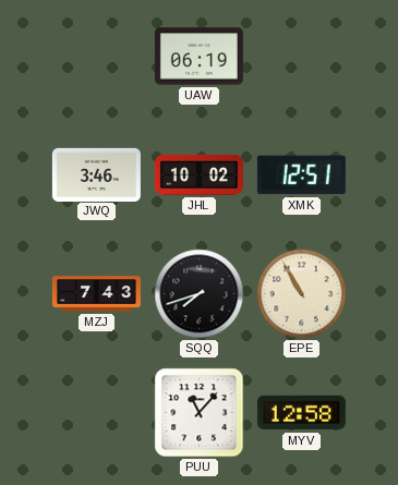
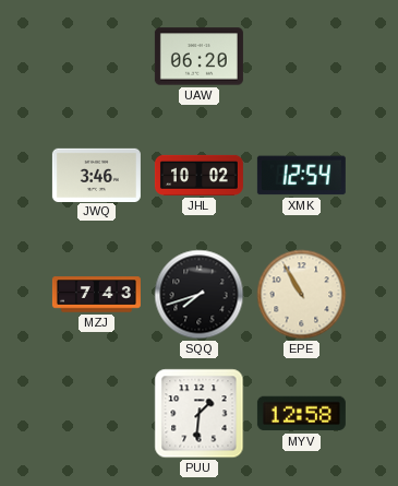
UAW: 06:19 -> 06:20
XMK: 12:51 -> 12:54
PUU: 11:07 -> 1:31
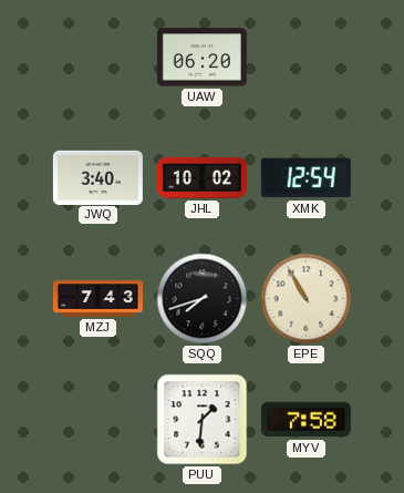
JWQ: 3:46 -> 3:40
MYV: 12:58 -> 7:58
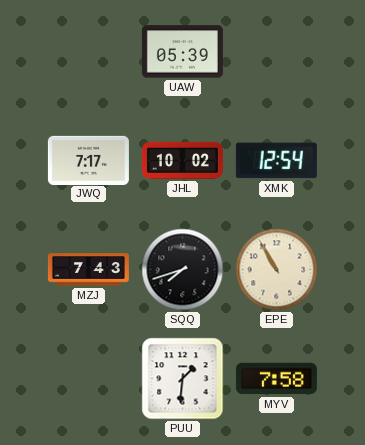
UAW: 06:20 -> 05:39
JWQ: 3:40 -> 7:17
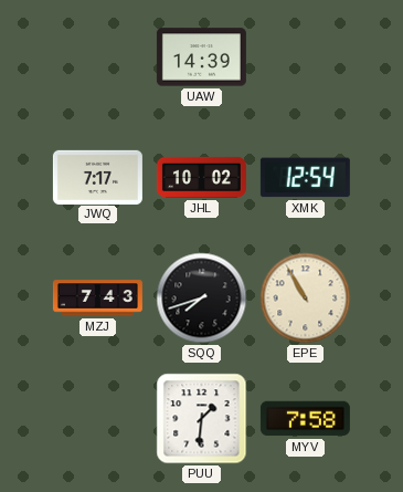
UAW: 05:39 -> 14:39
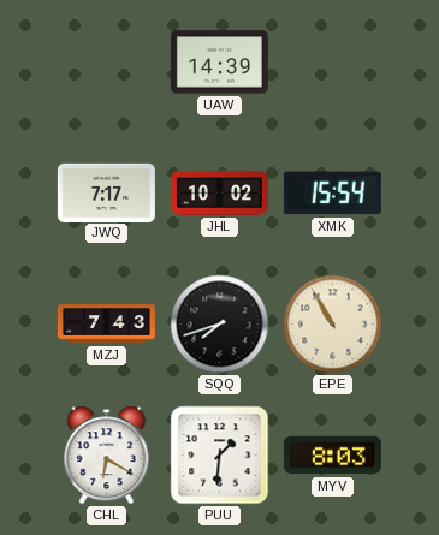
XMK: 12:54 -> 15:54
CHL: none -> 6:20
MYV: 7:58 -> 8:03
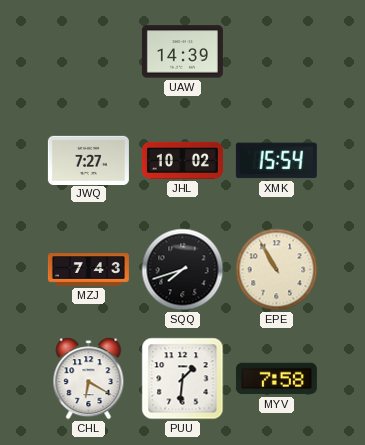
JWQ: 7:17 -> 7:27
MYV: 8:03 -> 7:58
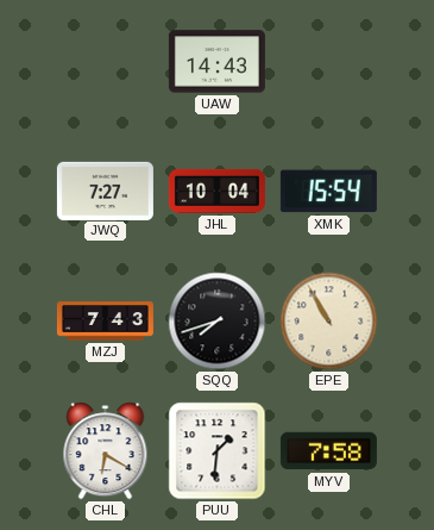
UAW: 14:39 -> 14:43
JHL: 10:02 -> 10:04
